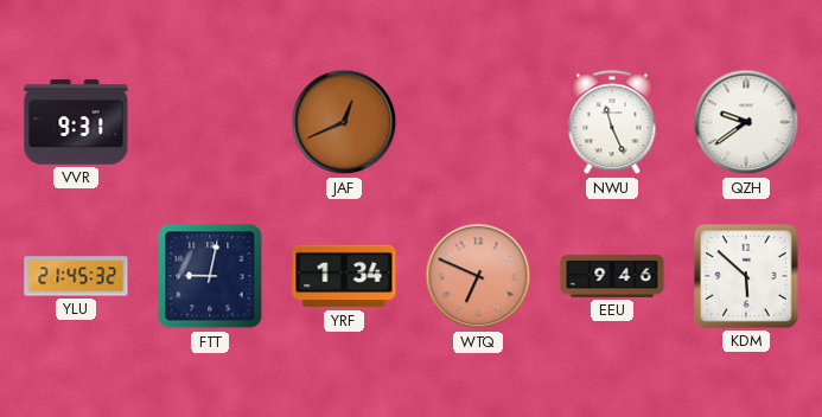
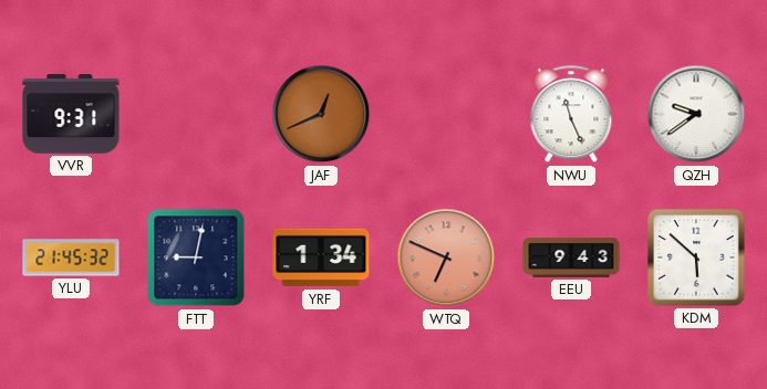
EEU: 9:46 -> 9:43
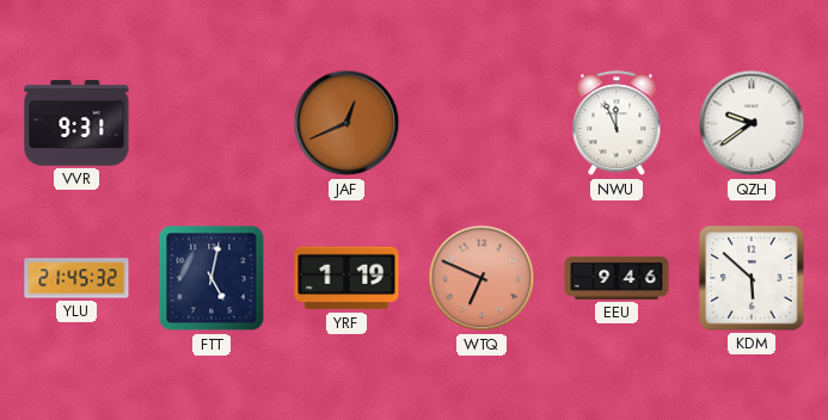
NWU: 11:26 -> 11:56
FTT: 9:02 -> 5:02
YRF: 1:34 -> 1:19
EEU: 9:43 -> 9:46
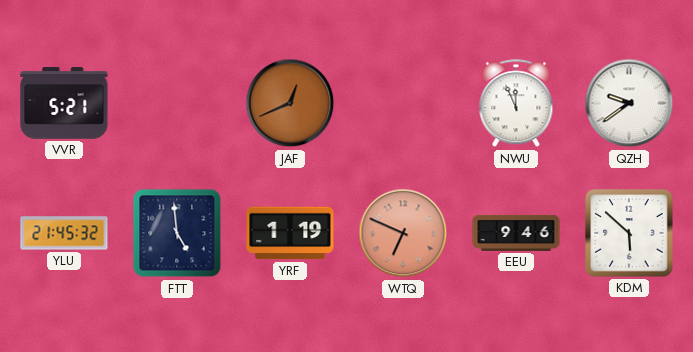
VVR: 9:31 -> 5:21
FTT: 5:02 -> 4:59
